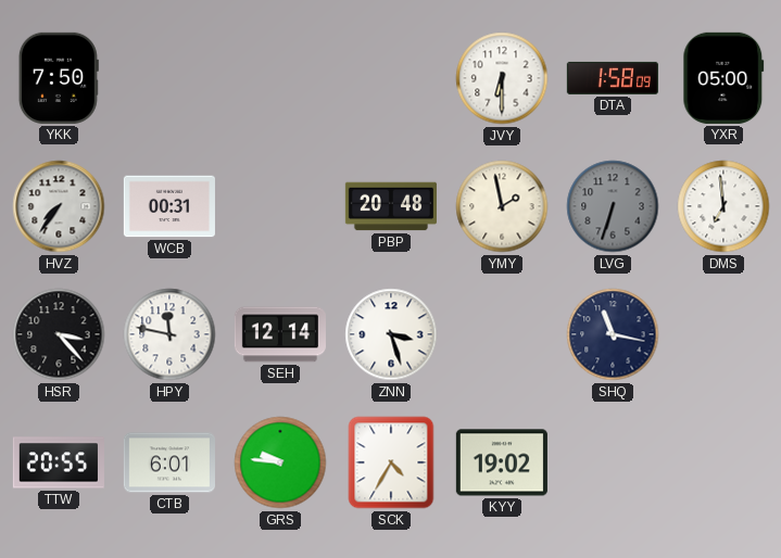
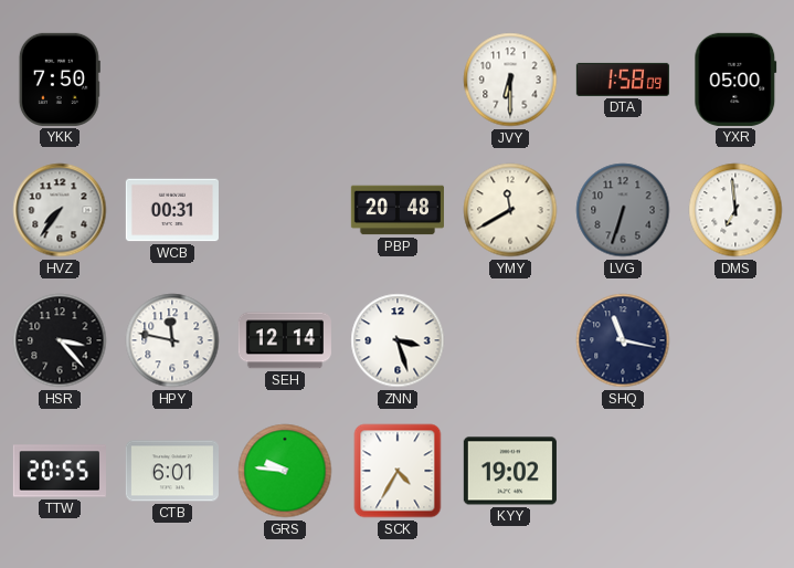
YMY: 1:58 -> 11:40
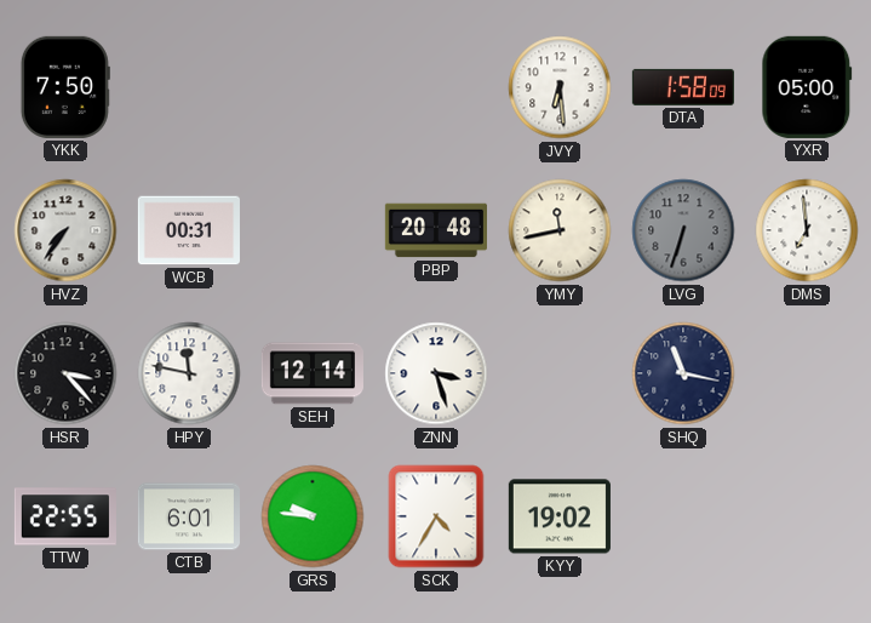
JVY: 6:30 -> 6:29
YMY: 11:40 -> 11:43
TTW: 20:55 -> 22:55
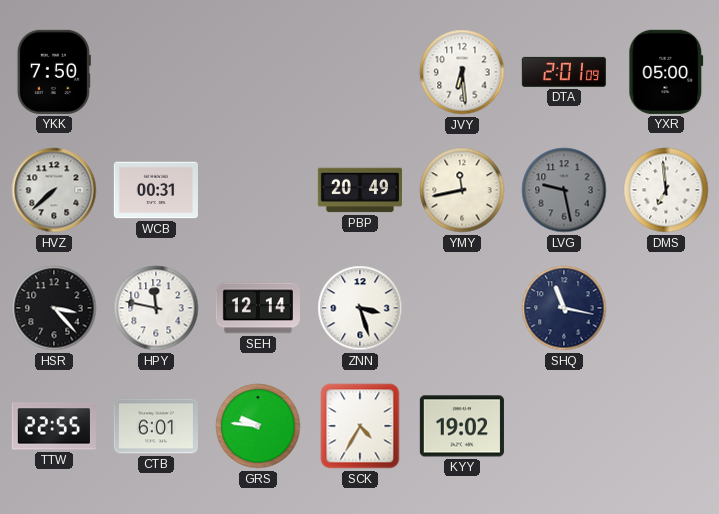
DTA: 1:58 -> 2:01
HVZ: 7:36 -> 7:38
PBP: 20:48 -> 20:49
LVG: 6:33 -> 9:28
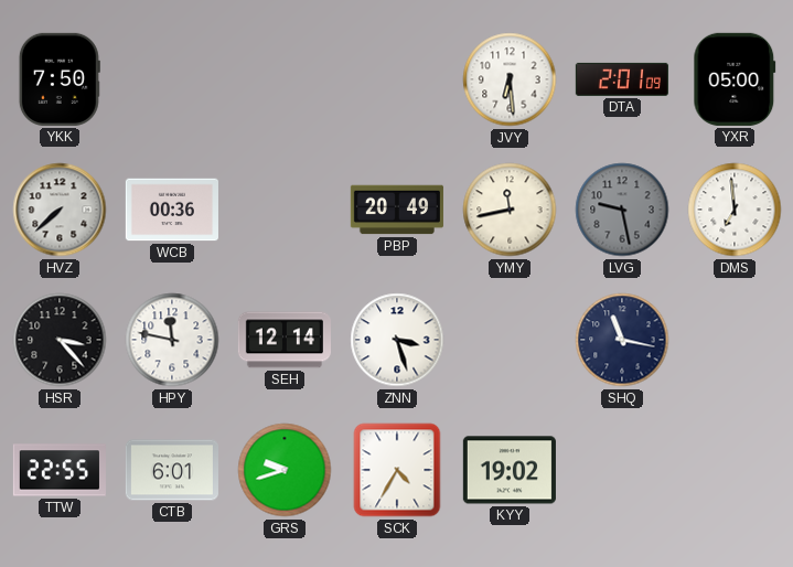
WCB: 00:31 -> 00:36
GRS: 9:46 -> 9:42
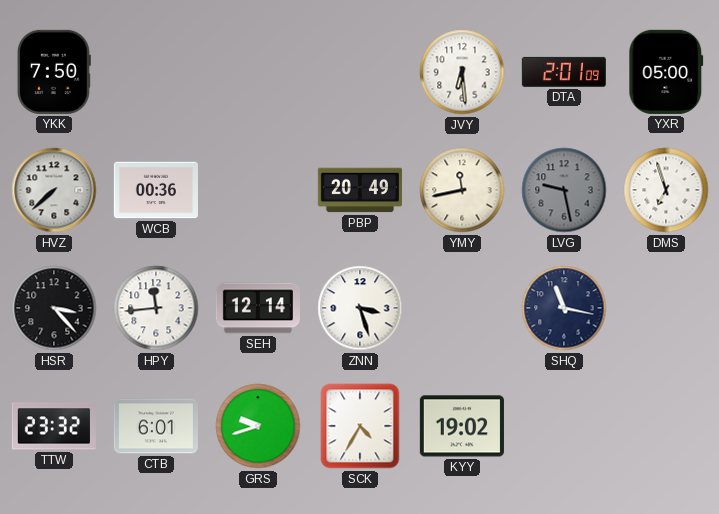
DMS: 6:59 -> 6:57
HPY: 11:47 -> 11:44
TTW: 22:55 -> 23:32
